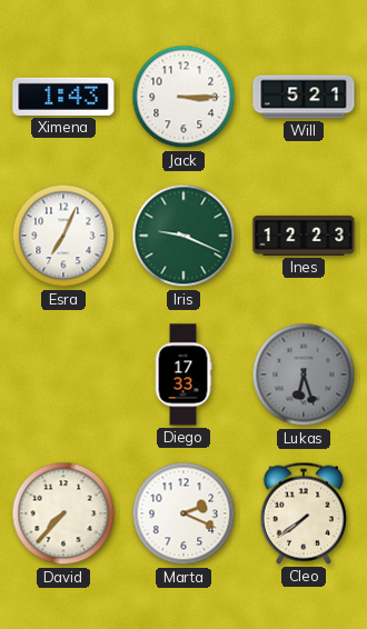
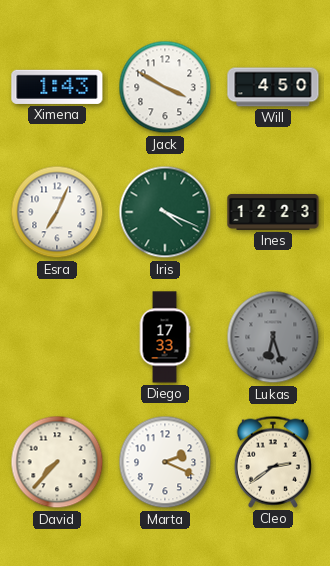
Jack: 3:15 -> 3:50
Will: 5:21 -> 4:50
Iris: 9:19 -> 4:19
Cleo: 7:39 -> 2:39
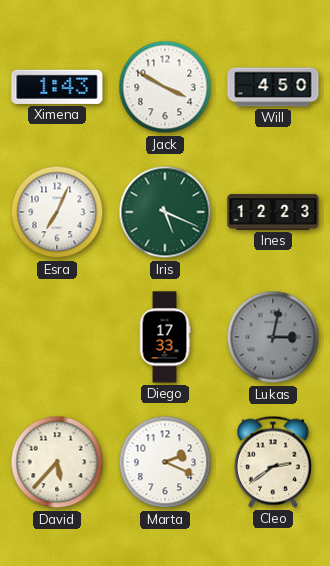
Iris: 4:19 -> 5:19
Lukas: 6:27 -> 3:02
David: 7:37 -> 5:37
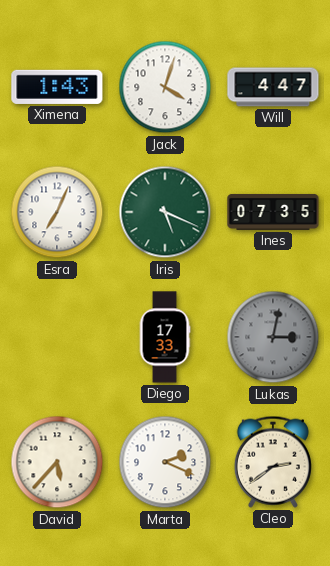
Jack: 3:50 -> 4:03
Will: 4:50 -> 4:47
Ines: 12:23 -> 07:35
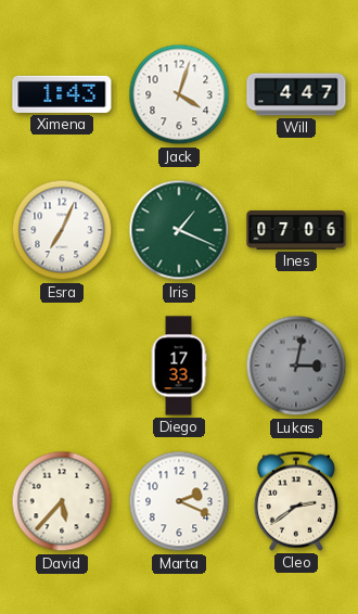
Iris: 5:19 -> 1:19
Ines: 07:35 -> 07:06
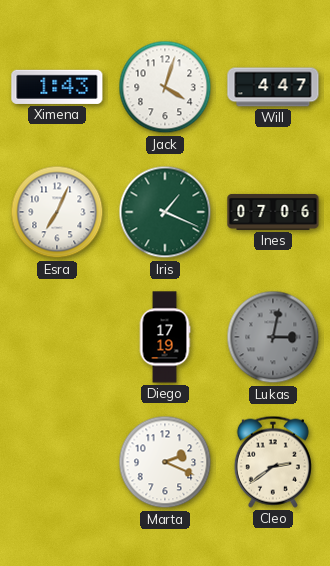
Diego: 17:33 -> 17:19
David: 5:37 -> none
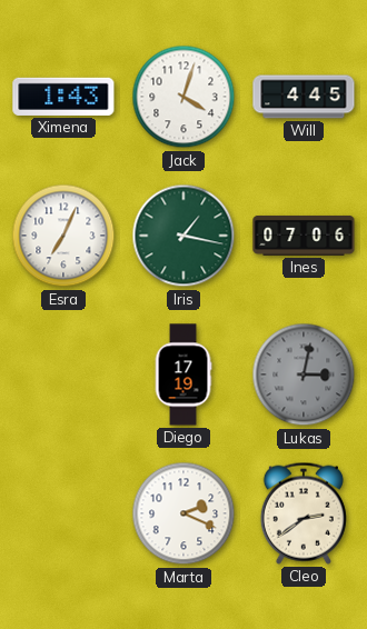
Will: 4:47 -> 4:45
Iris: 1:19 -> 1:17
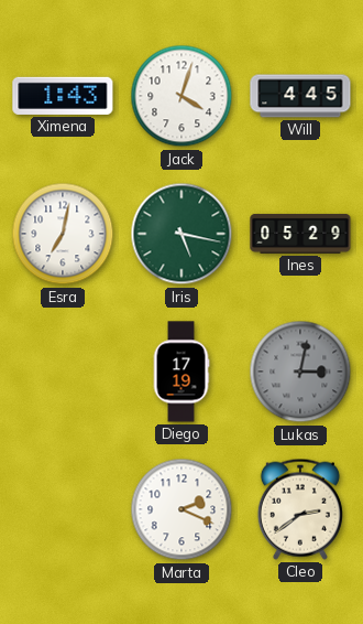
Esra: 7:04 -> 7:02
Iris: 1:17 -> 5:17
Ines: 07:06 -> 05:29
